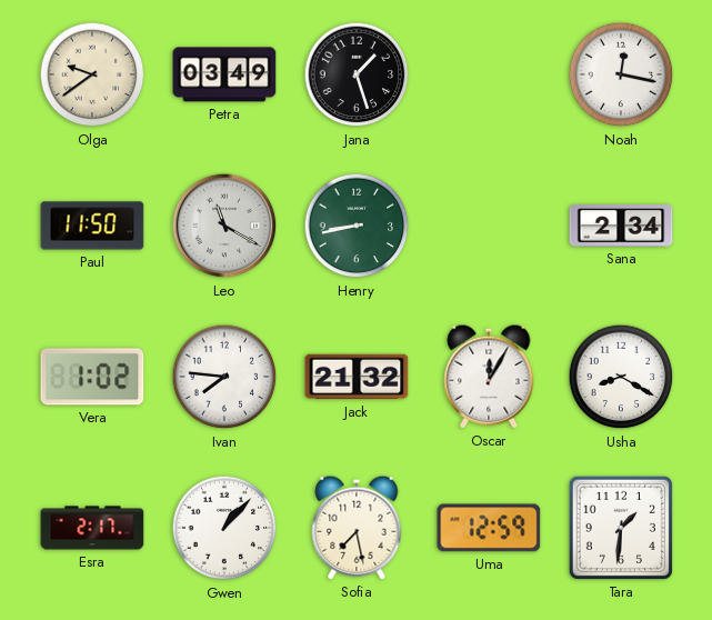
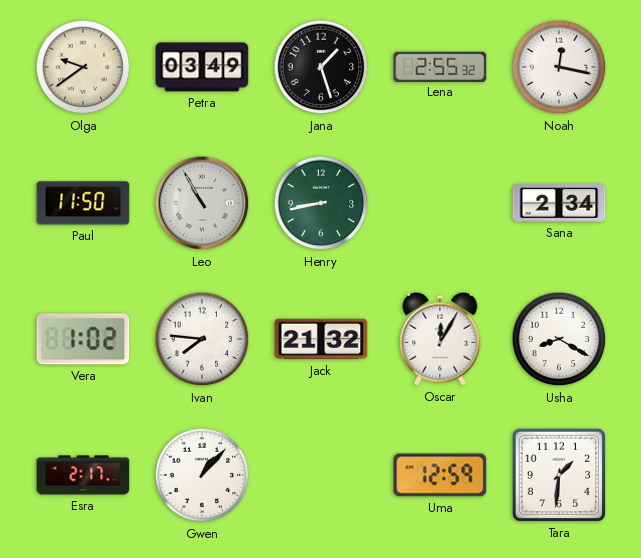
Lena: none -> 2:55
Leo: 11:20 -> 10:55
Sofia: 7:28 -> none
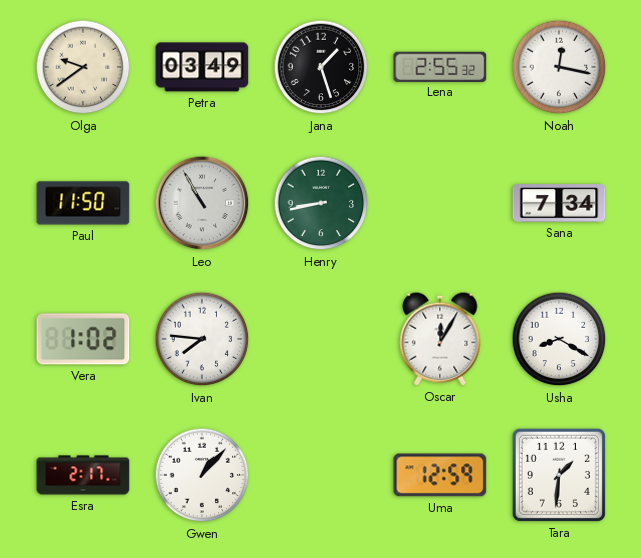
Sana: 2:34 -> 7:34
Jack: 21:32 -> none
